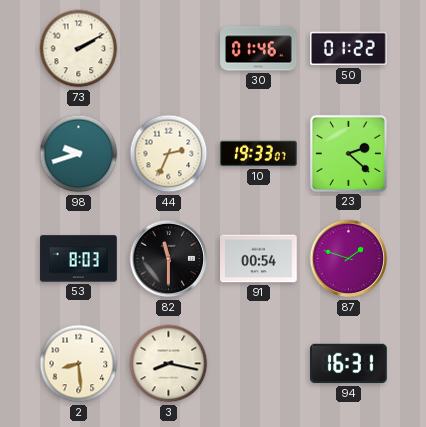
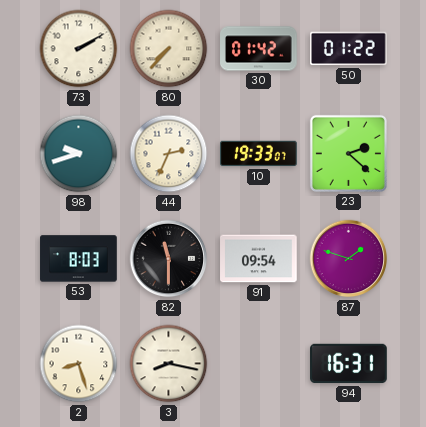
80: none -> 7:37
30: 01:46 -> 01:42
91: 00:54 -> 09:54
2: 8:29 -> 8:27
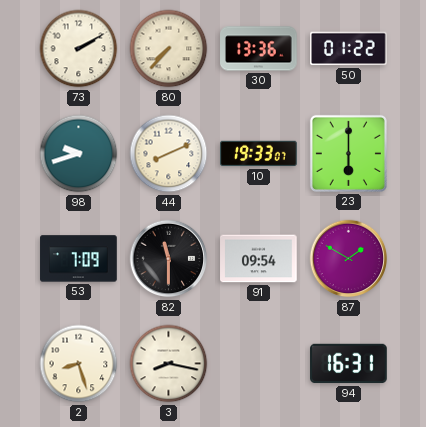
30: 01:42 -> 13:36
44: 2:34 -> 8:11
23: 2:22 -> 6:00
53: 8:03 -> 7:09
87: 1:48 -> 1:50
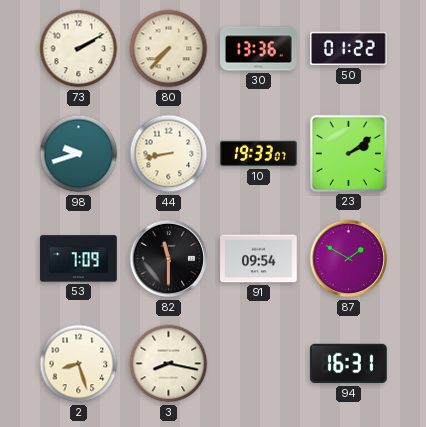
44: 8:11 -> 8:43
23: 6:00 -> 2:09
